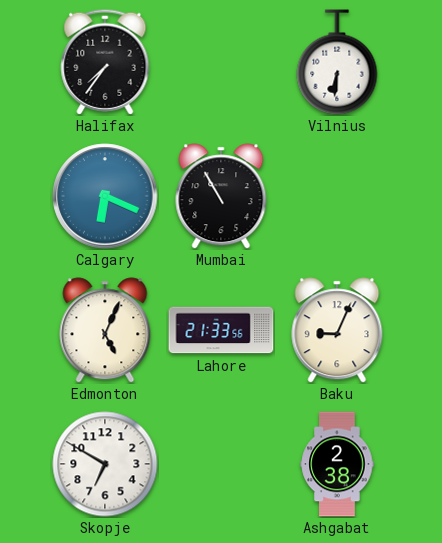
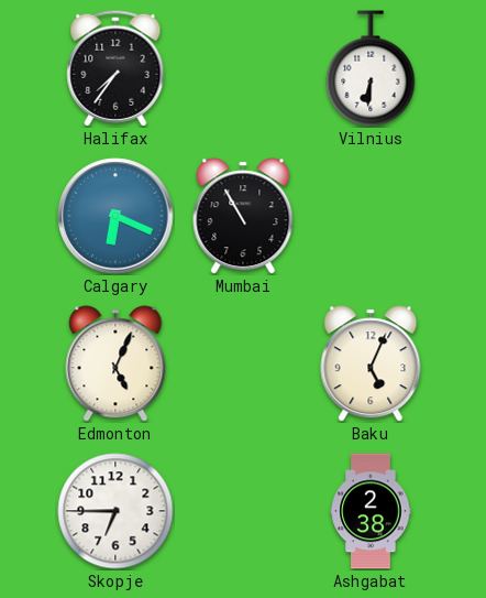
Lahore: 21:33 -> none
Baku: 9:04 -> 5:04
Skopje: 6:50 -> 6:45
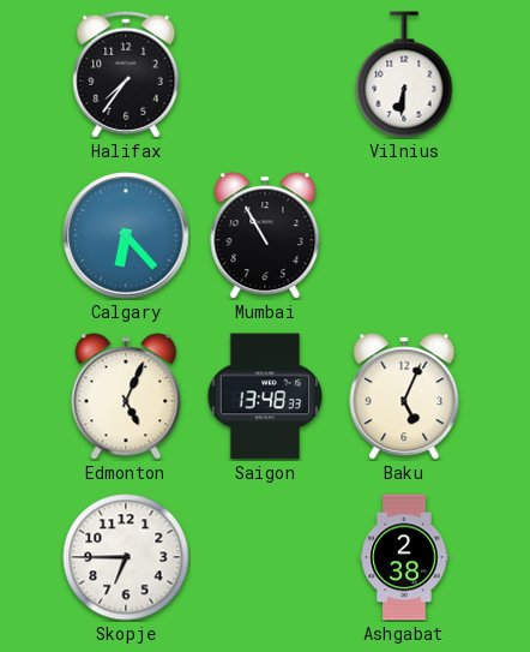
Calgary: 6:19 -> 6:23
Saigon: none -> 13:48
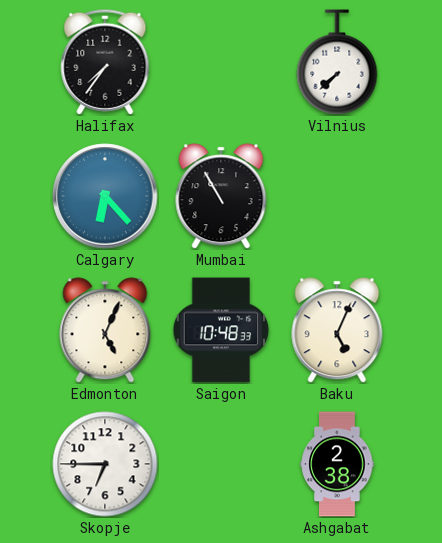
Vilnius: 6:31 -> 7:38
Saigon: 13:48 -> 10:48
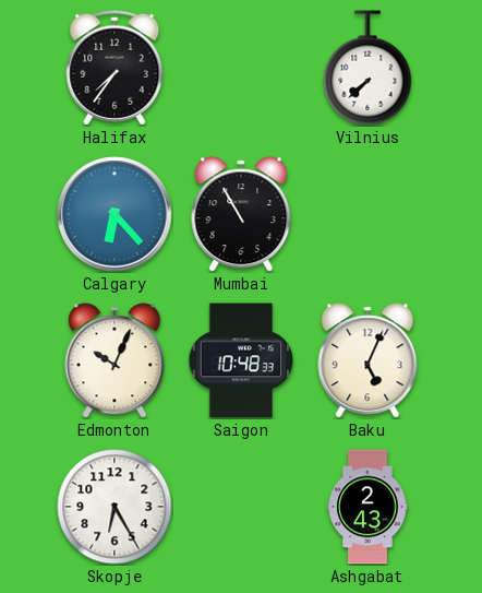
Edmonton: 5:04 -> 10:04
Skopje: 6:45 -> 6:25
Ashgabat: 2:38 -> 2:43
